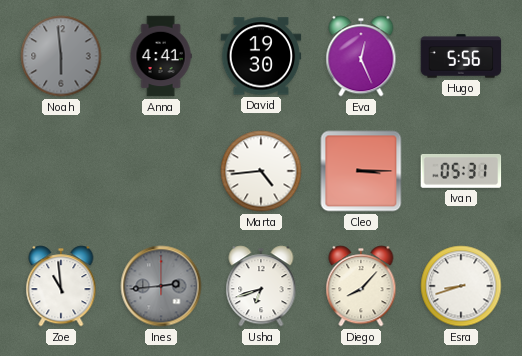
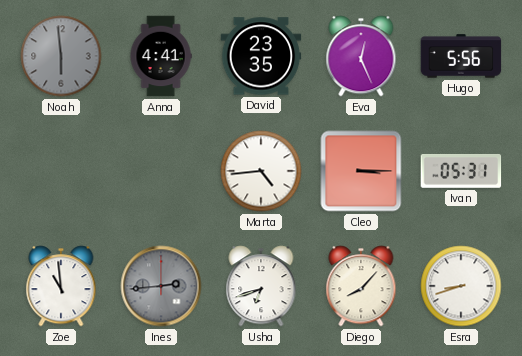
David: 19:30 -> 23:35
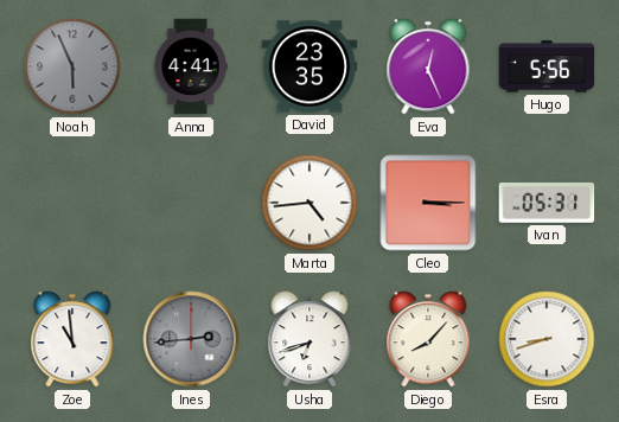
Noah: 5:59 -> 5:56
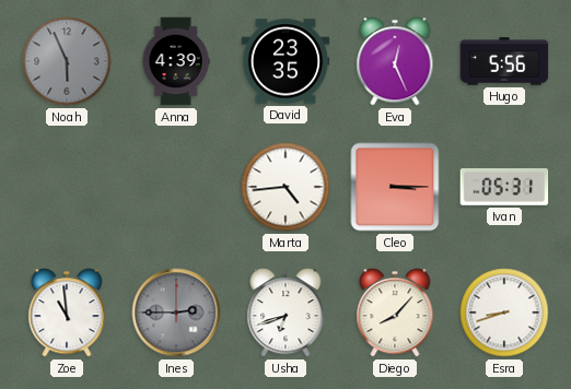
Anna: 4:41 -> 4:39
Ines: 2:44 -> 2:45
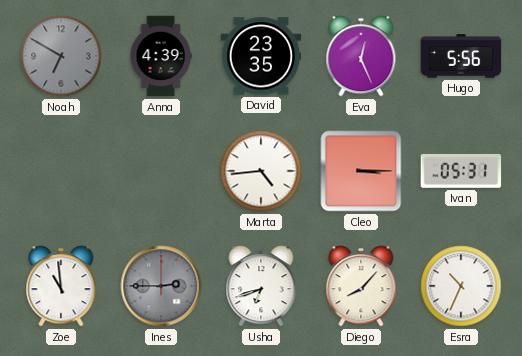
Noah: 5:56 -> 6:50
Esra: 8:42 -> 10:34
